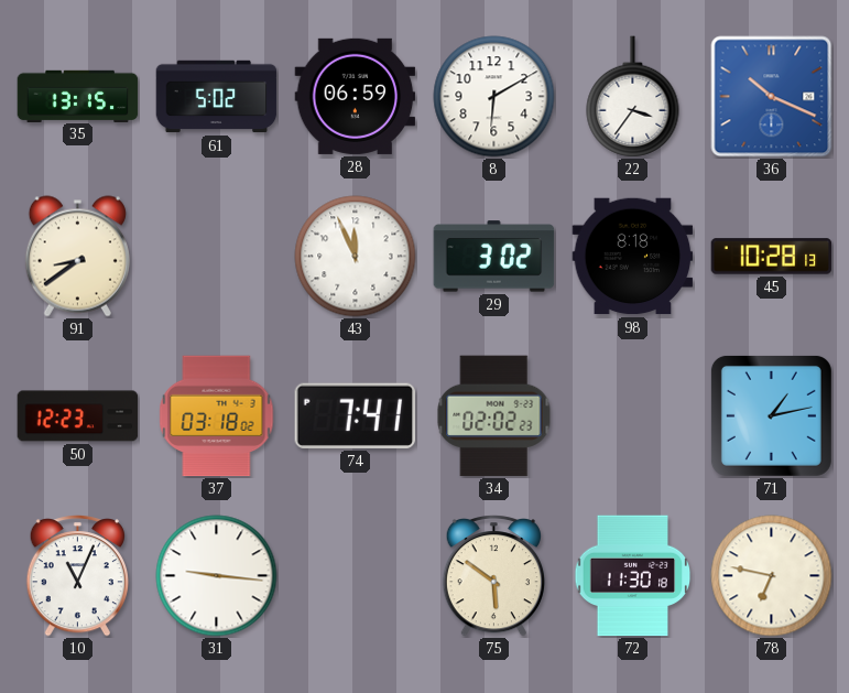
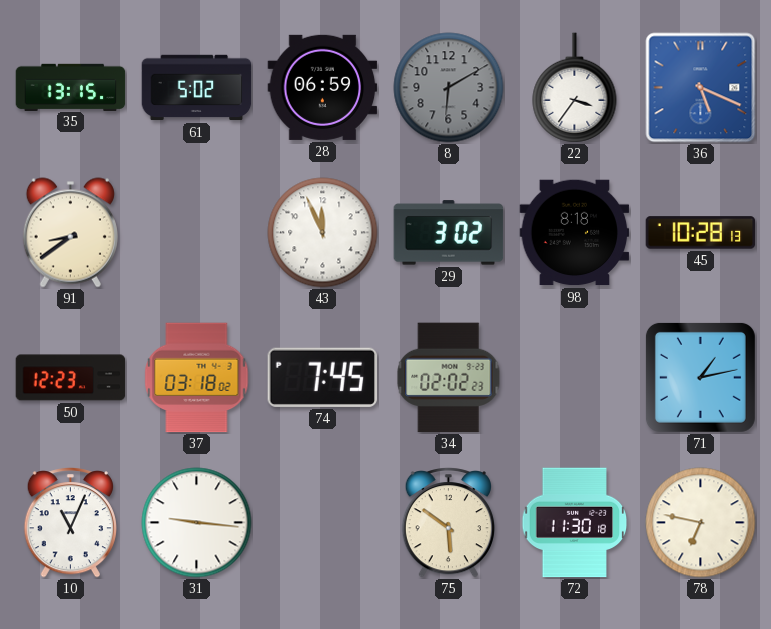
8 dial: white -> grey
36: 10:19 -> 5:19
74: 7:41 -> 7:45
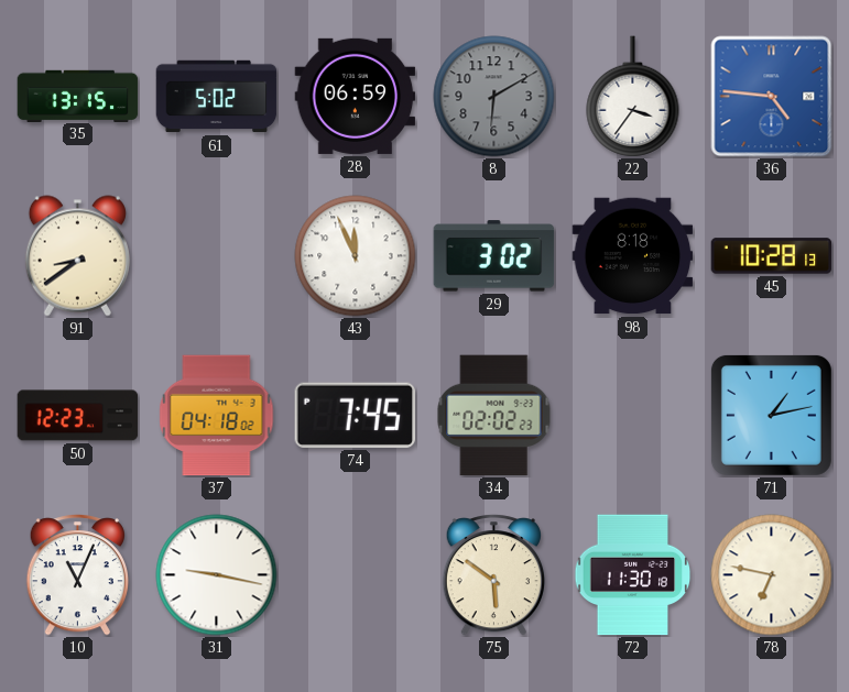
36: 5:19 -> 4:46
37: 03:18 -> 04:18
31: 9:16 -> 9:17
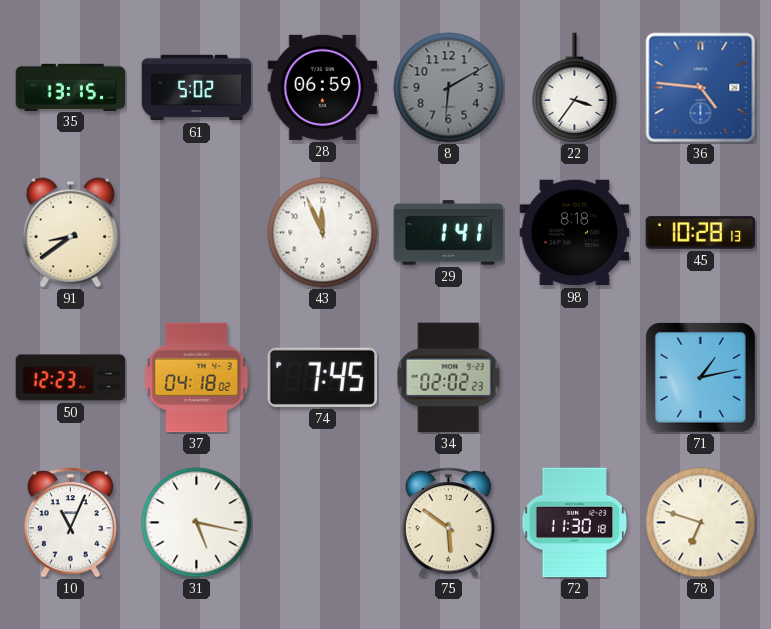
29: 3:02 -> 1:41
31: 9:17 -> 5:17
78: 6:47 -> 6:48
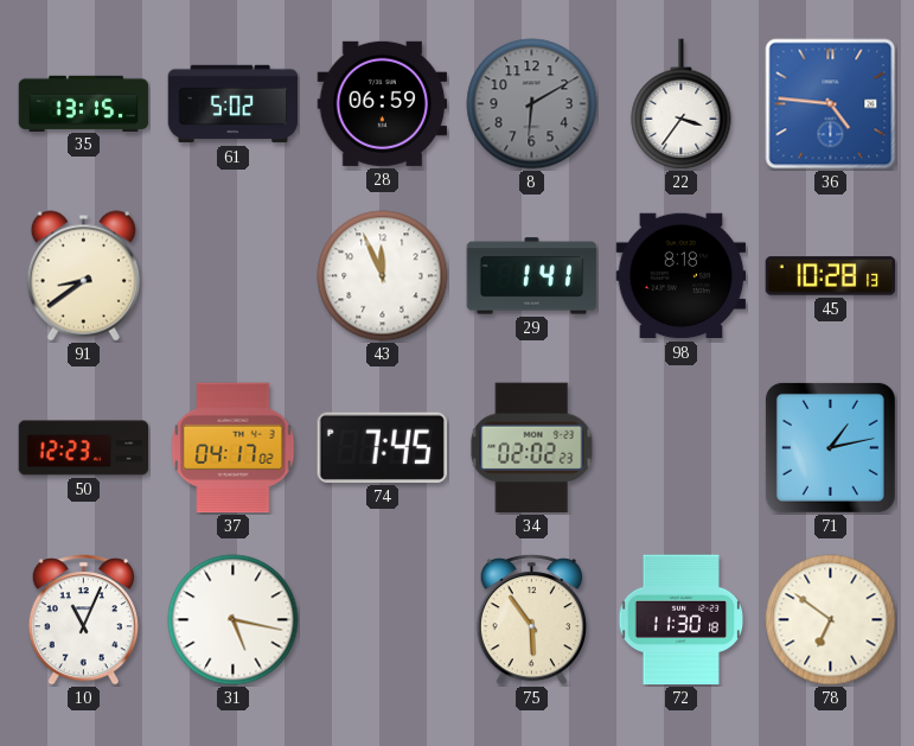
37: 04:18 -> 04:17
75: 5:51 -> 5:54
78: 6:48 -> 6:51
